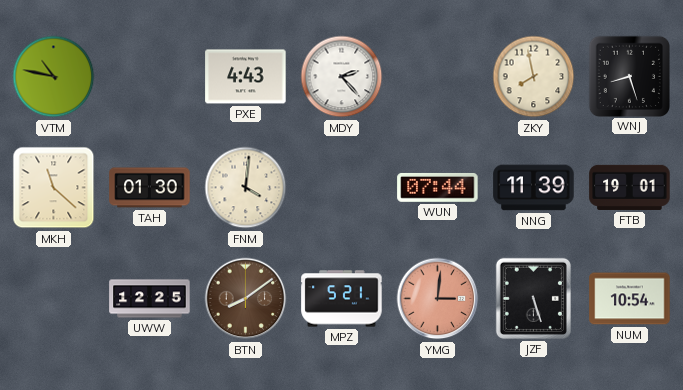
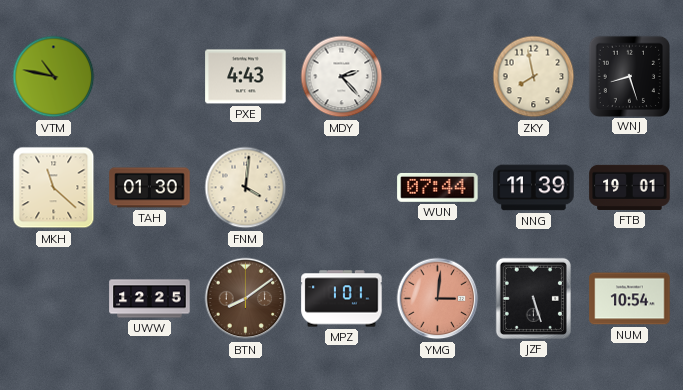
MPZ: 5:21 -> 1:01
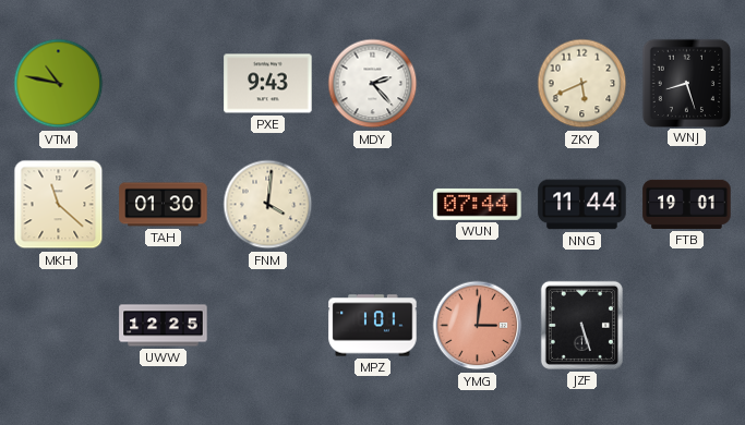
PXE: 4:43 -> 9:43
ZKY: 7:58 -> 5:41
NNG: 11:39 -> 11:44
BTN: 8:09 -> none
NUM: 10:54 -> none
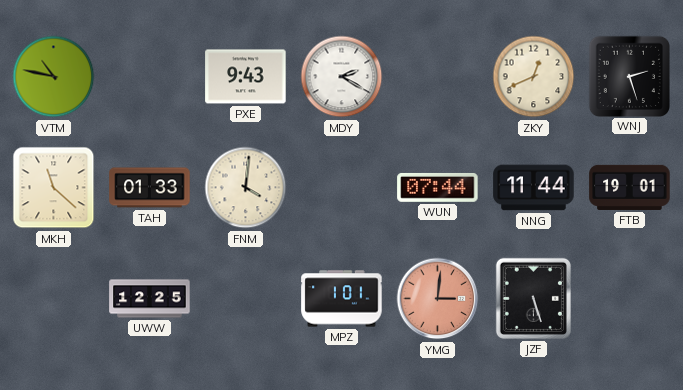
MDY: 2:23 -> 2:20
ZKY: 5:41 -> 12:41
WNJ: 8:27 -> 2:27
TAH: 01:30 -> 01:33
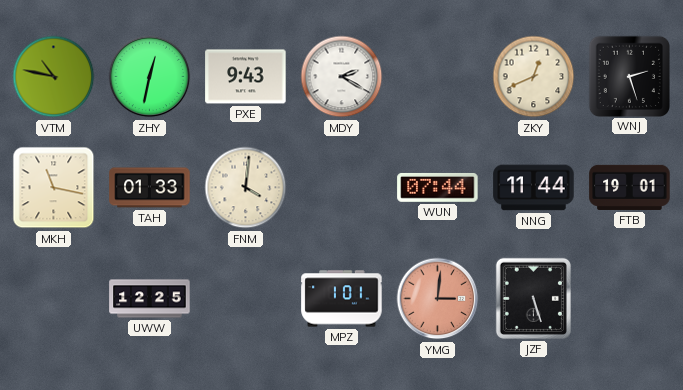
ZHY: none -> 12:32
MKH: 11:22 -> 11:17
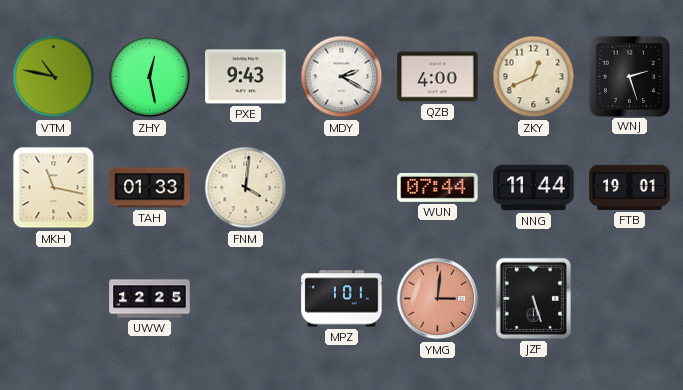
ZHY: 12:32 -> 12:28
QZB: none -> 4:00
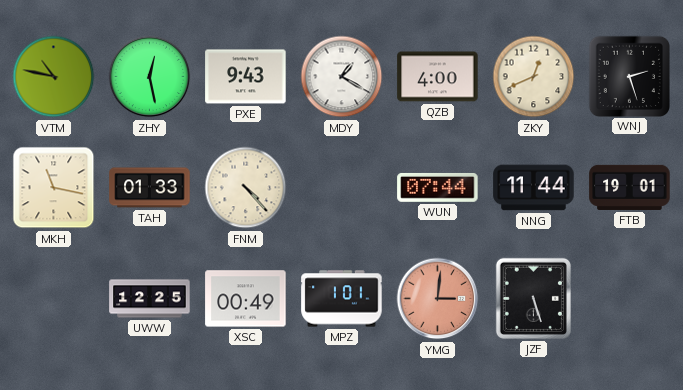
MDY: 2:20 -> 1:20
FNM: 4:01 -> 4:23
XSC: none -> 00:49
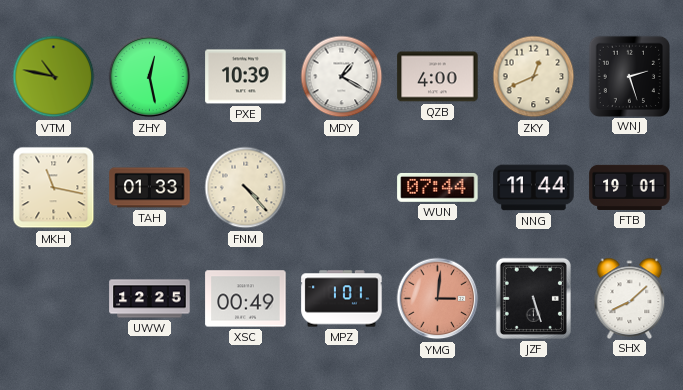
PXE: 9:43 -> 10:39
SHX: none -> 8:08
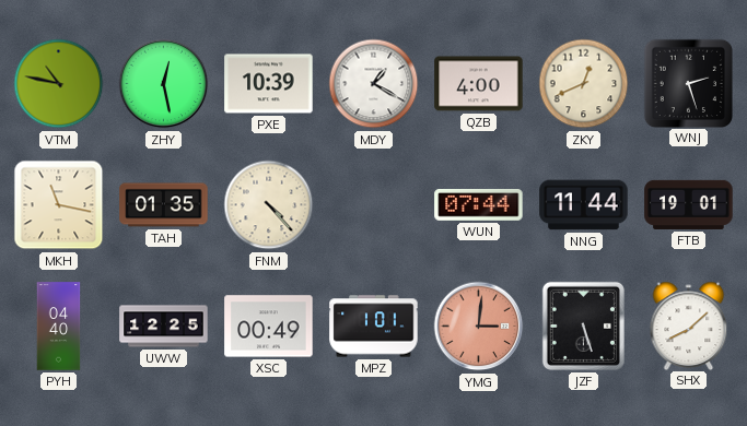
TAH: 01:33 -> 01:35
PYH: none -> 04:40
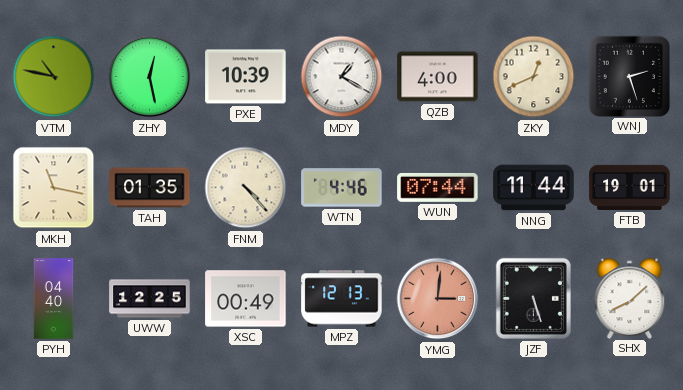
WTN: none -> 4:46
MPZ: 1:01 -> 12:13
